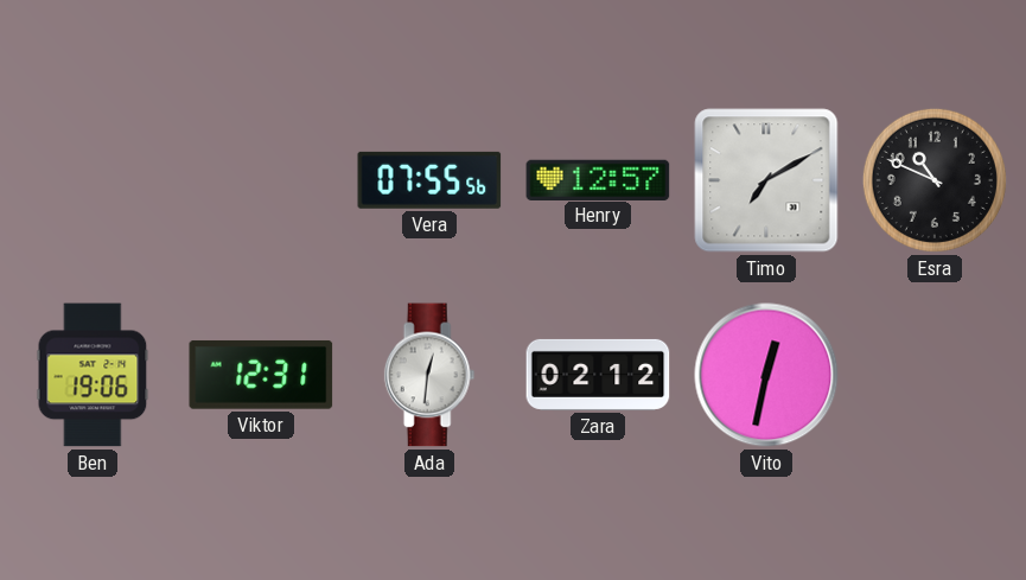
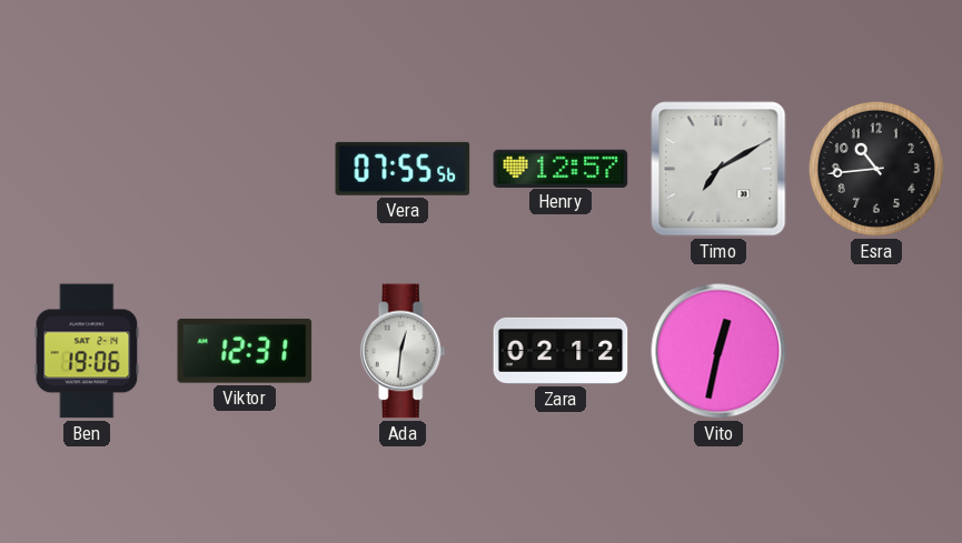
Esra: 10:49 -> 10:44
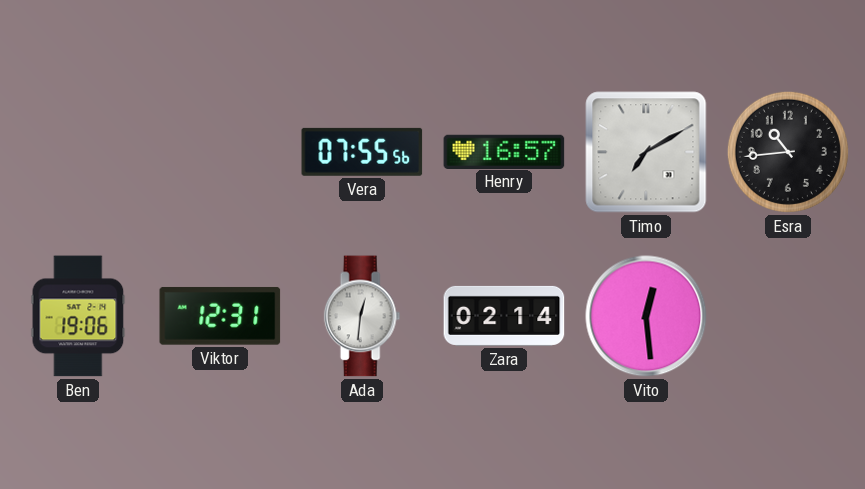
Henry: 12:57 -> 16:57
Zara: 02:12 -> 02:14
Vito: 12:32 -> 12:29
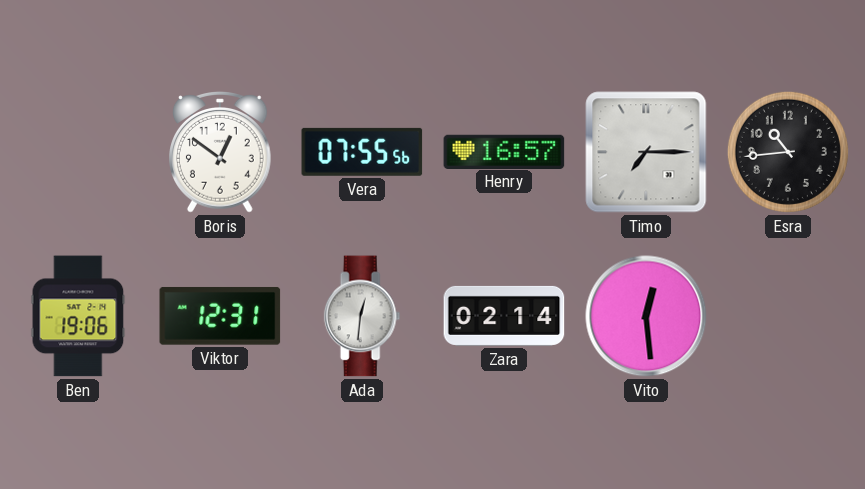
Boris: none -> 12:51
Timo: 7:10 -> 7:15
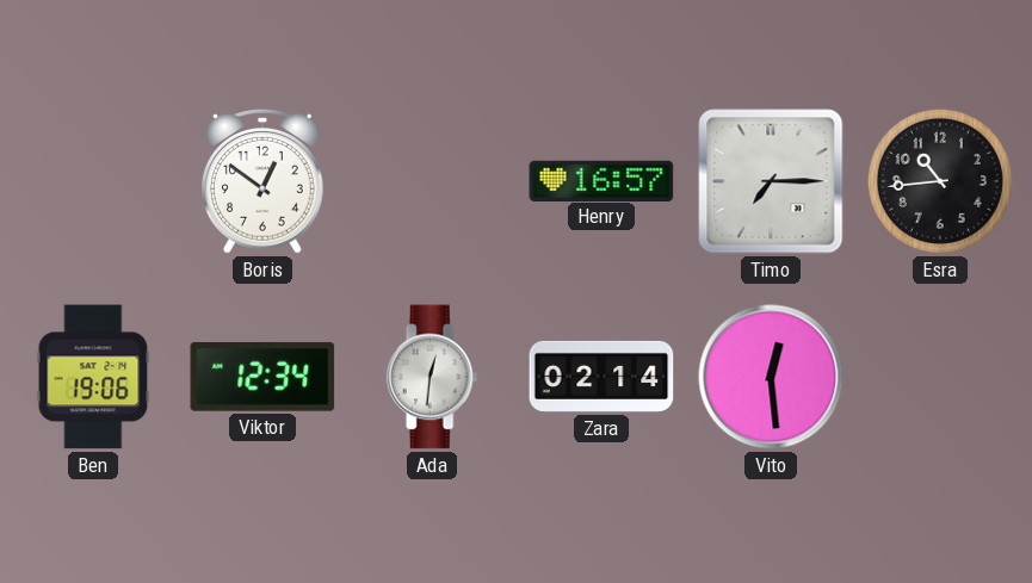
Vera: 07:55 -> none
Viktor: 12:31 -> 12:34
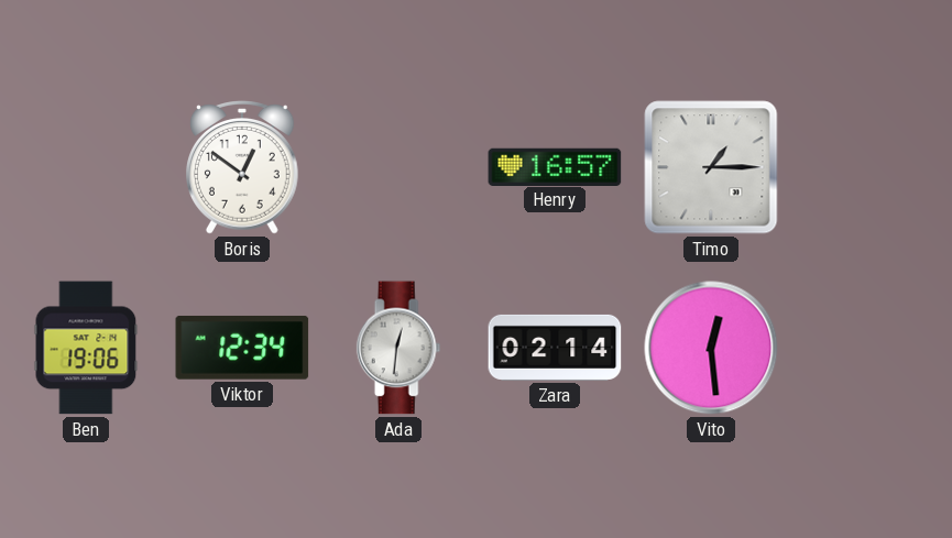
Timo: 7:15 -> 1:15
Esra: 10:44 -> none
